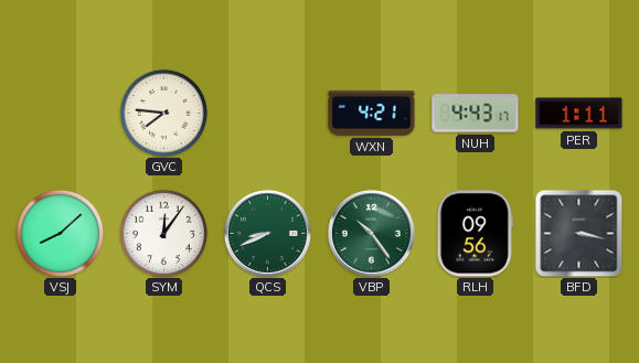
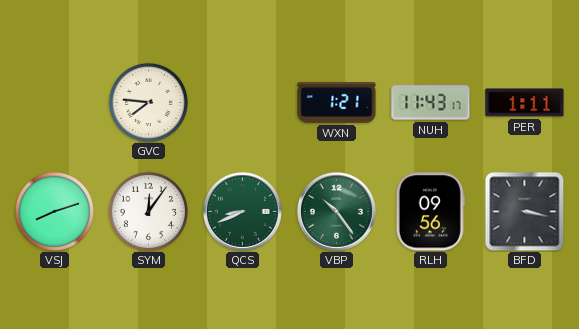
WXN: 4:21 -> 1:21
NUH: 4:43 -> 11:43
VSJ: 8:08 -> 8:12
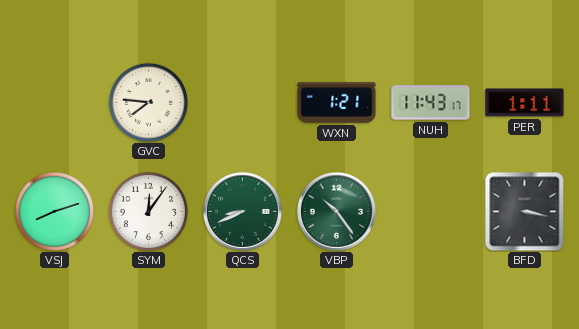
RLH: 09:56 -> none
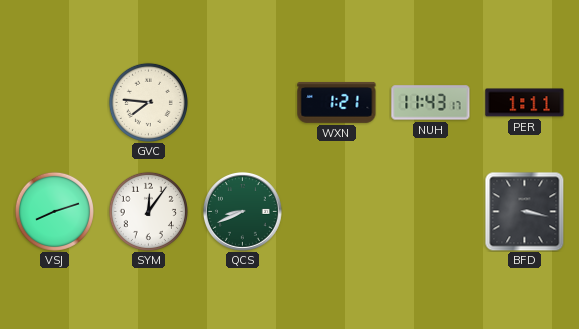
VBP: 10:24 -> none
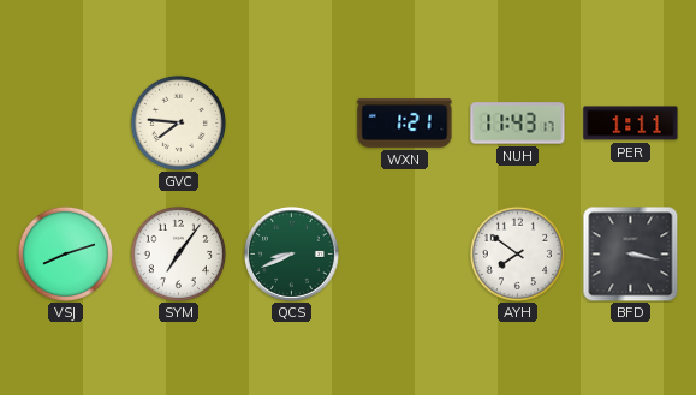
SYM: 12:06 -> 7:06
AYH: none -> 7:51
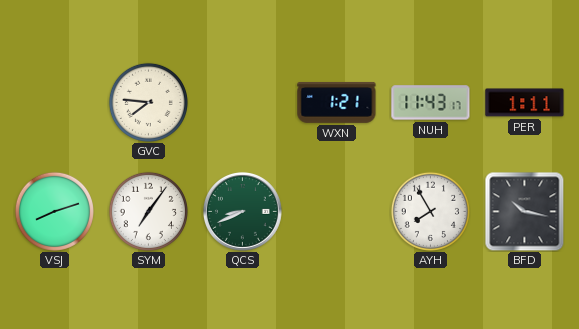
AYH: 7:51 -> 7:55
BFD: 3:17 -> 10:17
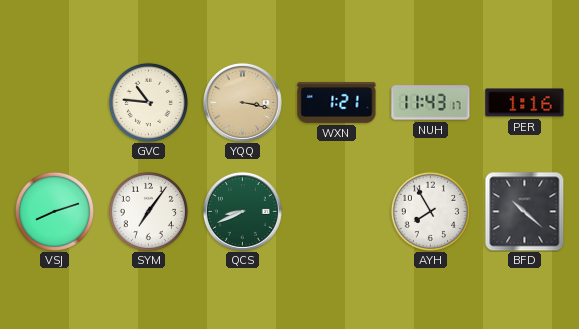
GVC: 7:46 -> 10:46
YQQ: none -> 3:17
PER: 1:11 -> 1:16
BFD: 10:17 -> 10:22
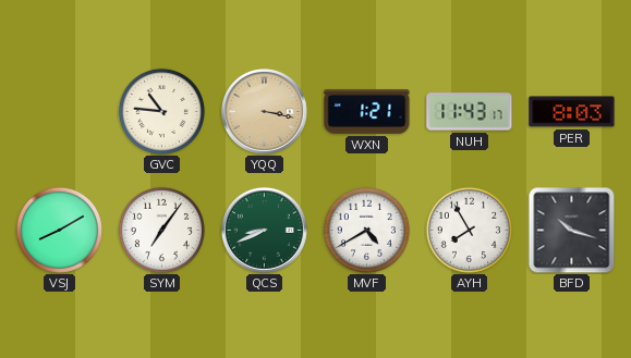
PER: 1:16 -> 8:03
VSJ: 8:12 -> 8:10
MVF: none -> 4:40
BFD: 10:22 -> 10:18
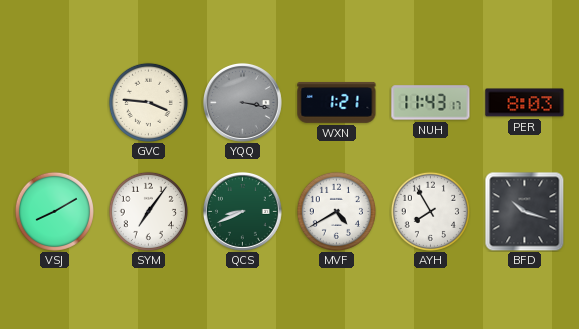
GVC: 10:46 -> 3:46
YQQ dial: champagne -> grey
